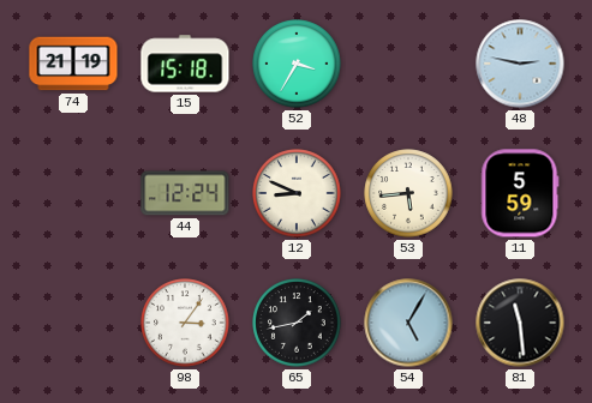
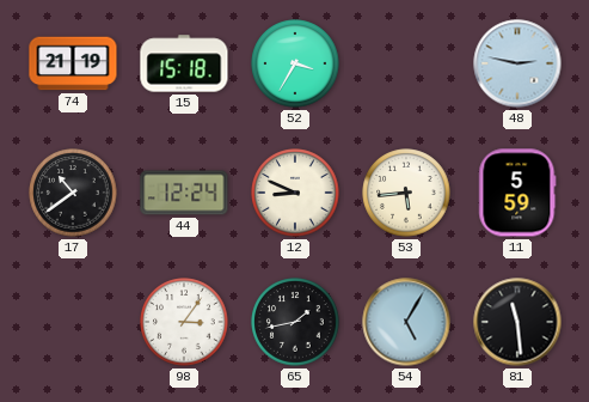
17: none -> 10:39
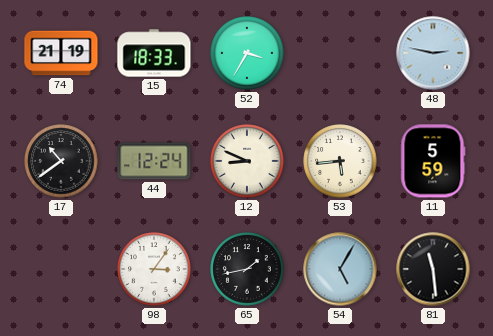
15: 15:18 -> 18:33
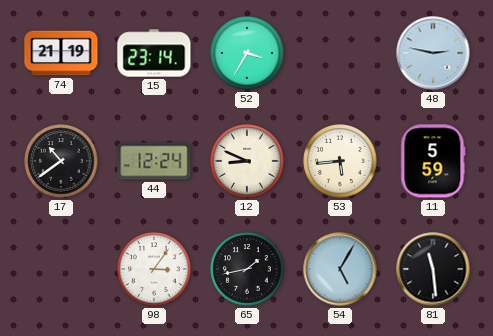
15: 18:33 -> 23:14
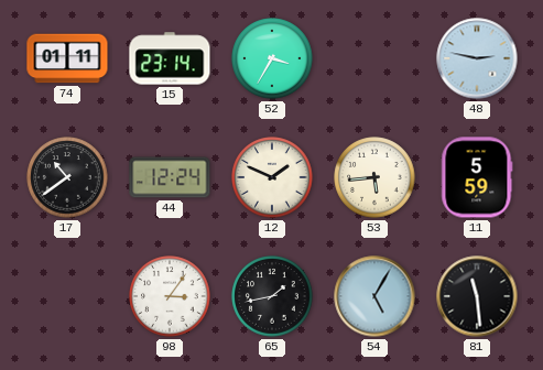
74: 21:19 -> 01:11
12: 8:49 -> 1:49
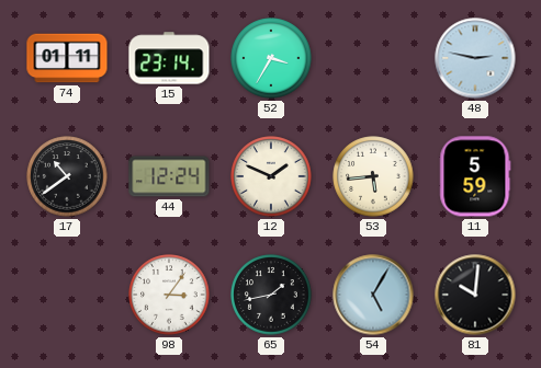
81: 11:29 -> 10:01
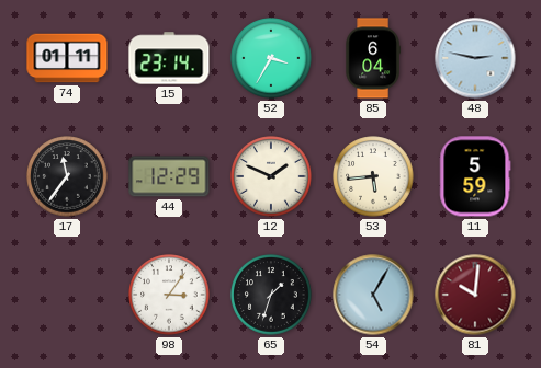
85: none -> 6:04
17: 10:39 -> 11:36
44: 12:24 -> 12:29
65: 1:43 -> 1:33
81 dial: black -> burgundy
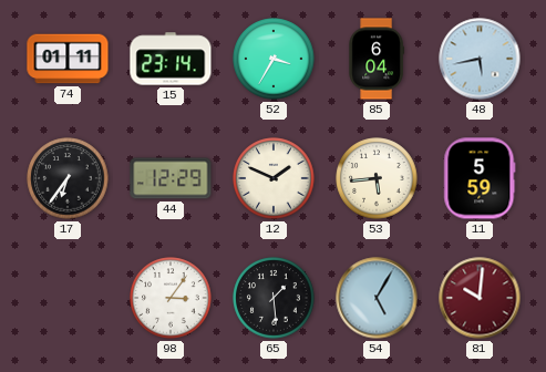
48: 2:47 -> 5:43
17: 11:36 -> 6:36
65: 1:33 -> 1:29
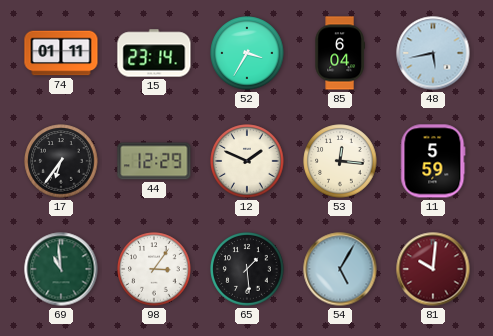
53: 5:44 -> 12:16
69: none -> 10:59
